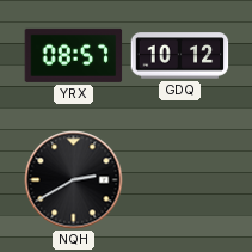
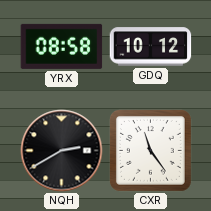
YRX: 08:57 -> 08:58
CXR: none -> 11:24
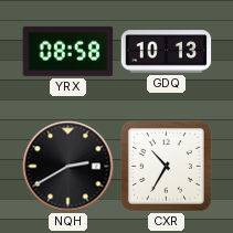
GDQ: 10:12 -> 10:13
CXR: 11:24 -> 10:35
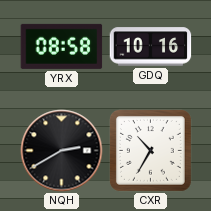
GDQ: 10:13 -> 10:16
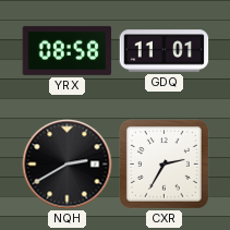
GDQ: 10:16 -> 11:01
CXR: 10:35 -> 2:35
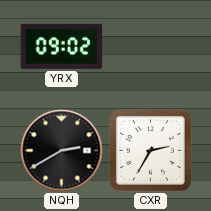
YRX: 08:58 -> 09:02
GDQ: 11:01 -> none
